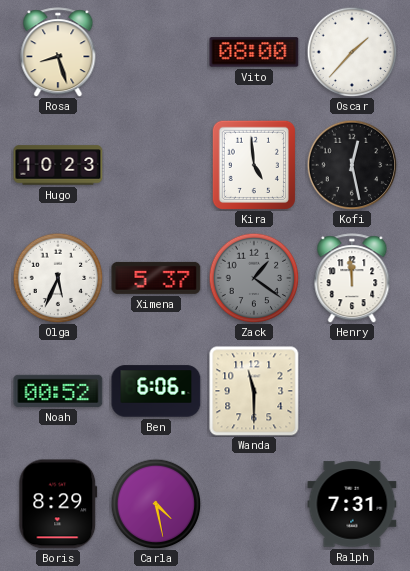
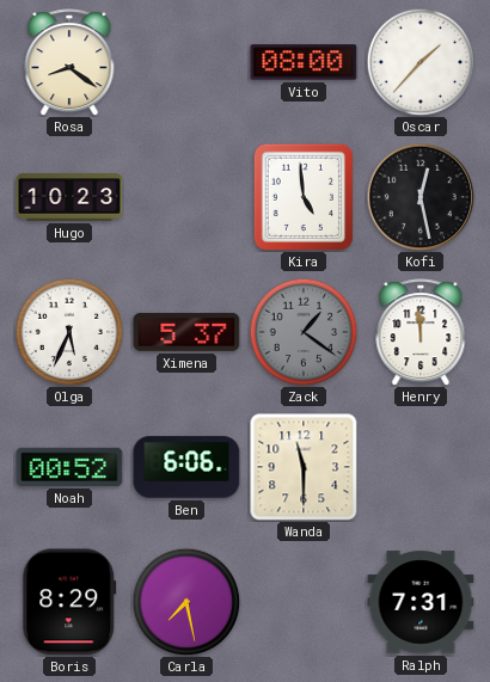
Rosa: 8:27 -> 8:21
Carla: 4:28 -> 7:28
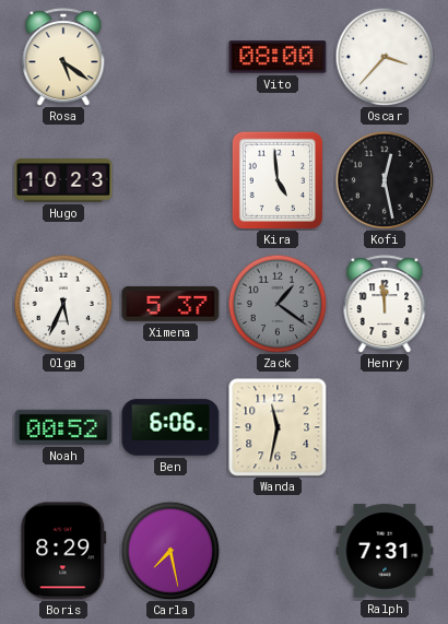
Rosa: 8:21 -> 5:21
Oscar: 1:37 -> 3:37
Wanda: 11:30 -> 11:32
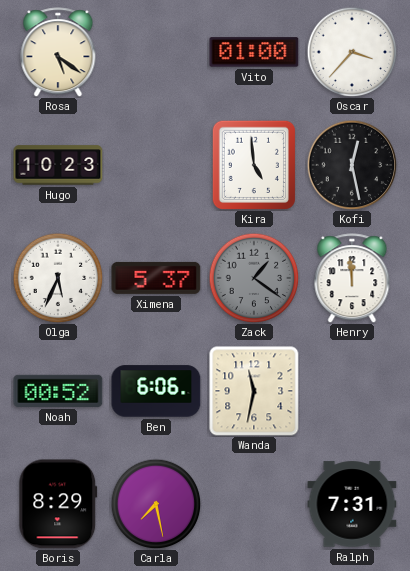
Vito: 08:00 -> 01:00
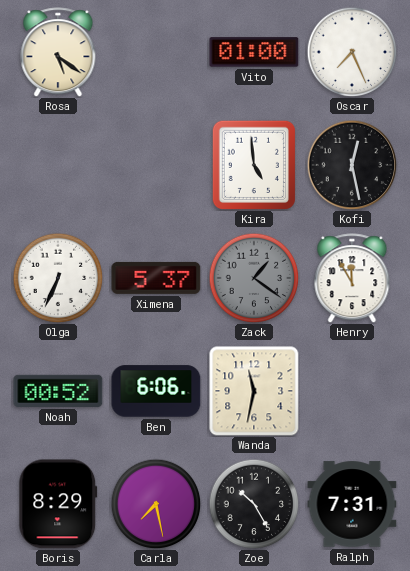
Oscar: 3:37 -> 7:26
Hugo: 10:23 -> none
Olga: 5:34 -> 6:34
Henry: 11:59 -> 11:55
Zoe: none -> 10:25
